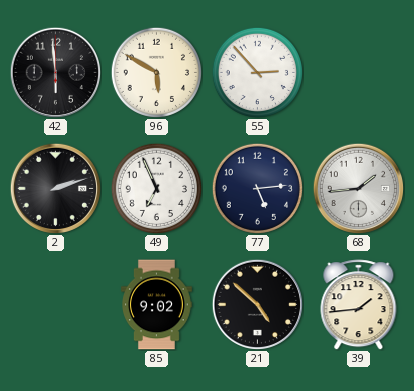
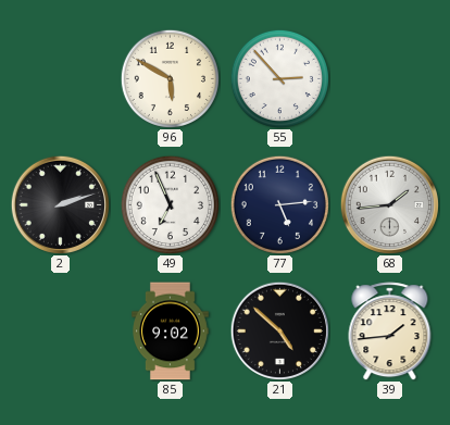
42: 5:59 -> none
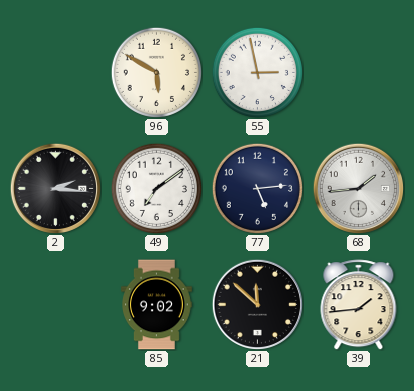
55: 2:53 -> 2:58
2: 2:12 -> 2:16
49: 6:56 -> 7:09
21: 4:52 -> 11:52
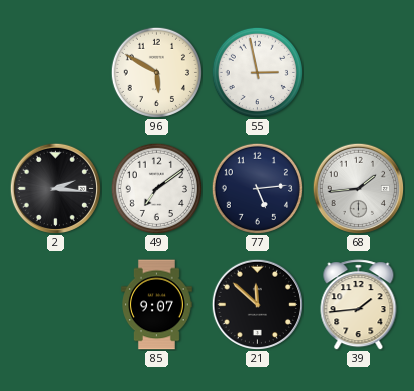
85: 9:02 -> 9:07
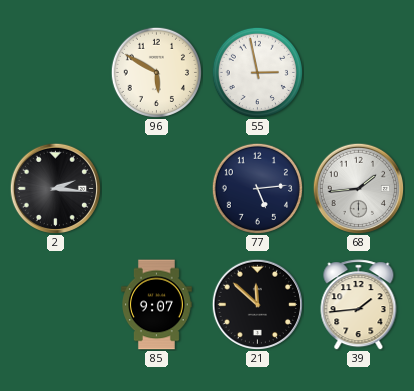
49: 7:09 -> none
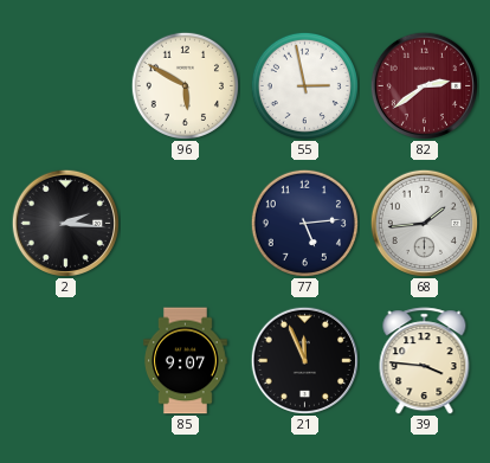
82: none -> 2:39
21: 11:52 -> 11:56
39: 1:44 -> 3:46
